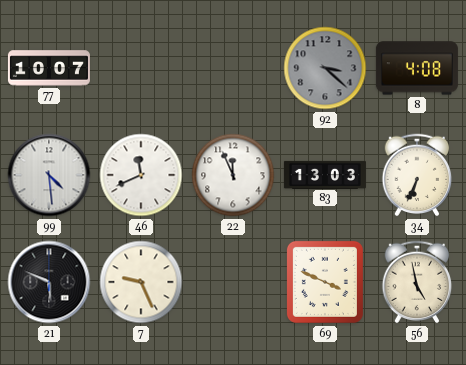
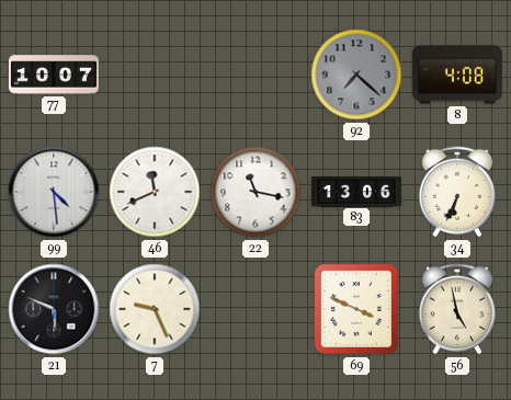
92: 3:22 -> 7:22
22: 11:56 -> 11:17
83: 13:03 -> 13:06
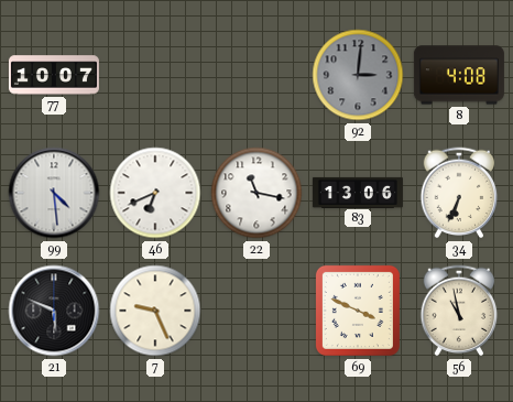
92: 7:22 -> 3:01
46: 11:41 -> 6:41
56: 4:58 -> 10:58
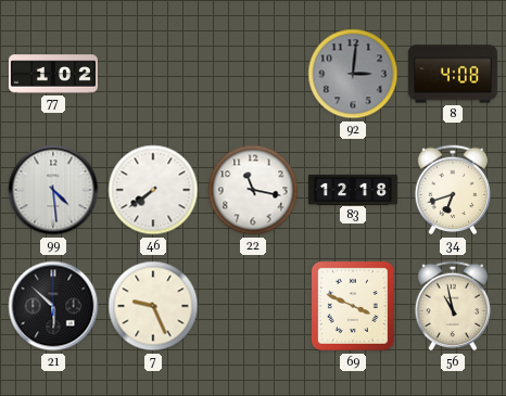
77: 10:07 -> 1:02
46: 6:41 -> 7:39
83: 13:06 -> 12:18
34: 6:34 -> 6:42
21: 5:49 -> 5:52
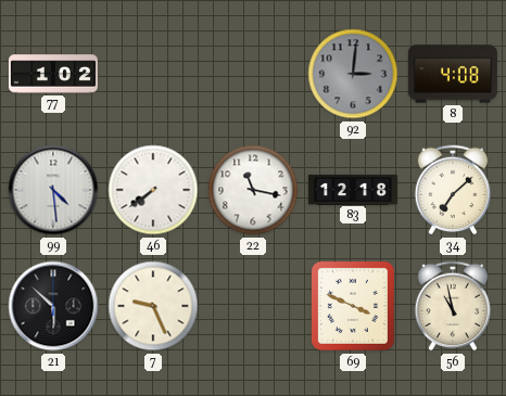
34: 6:42 -> 7:08
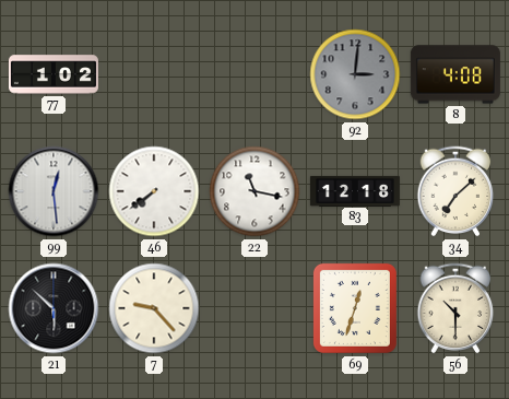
99: 4:29 -> 12:29
7: 9:26 -> 9:23
69: 3:49 -> 12:33
56: 10:58 -> 10:30
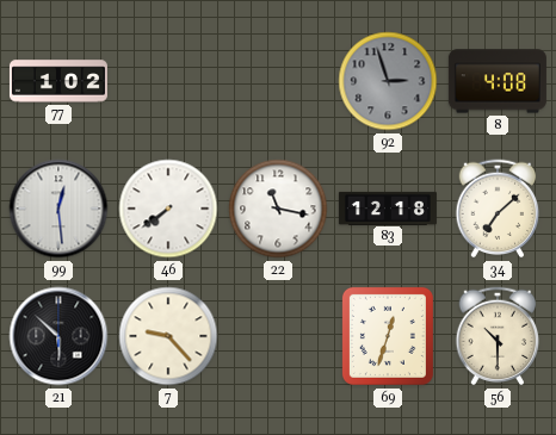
92: 3:01 -> 2:57
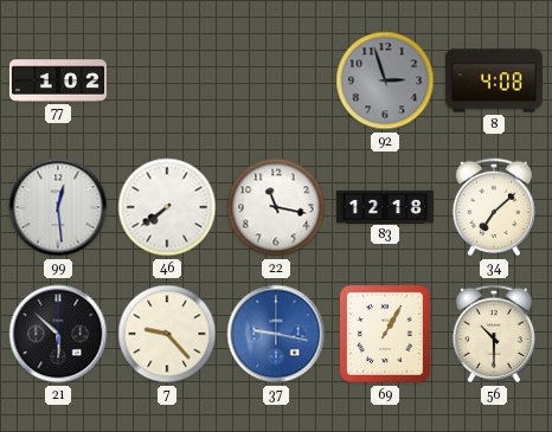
37: none -> 9:17
69: 12:33 -> 1:05
